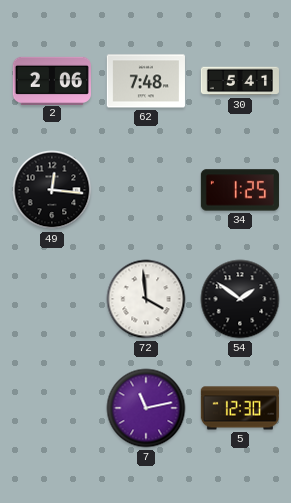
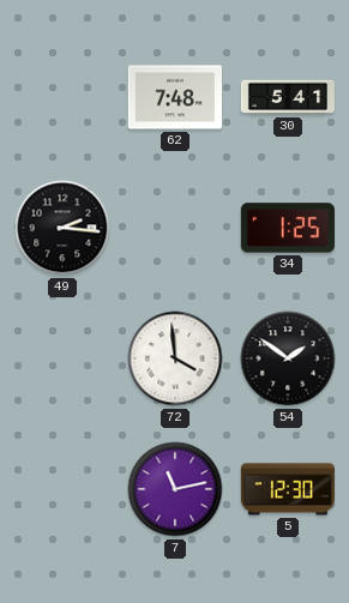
2: 2:06 -> none
49: 12:16 -> 2:16
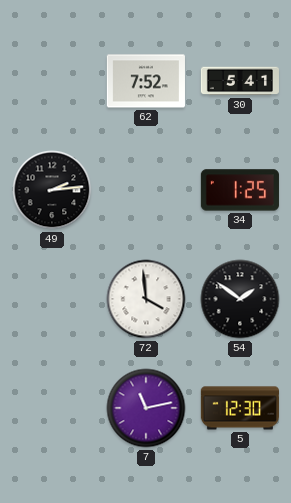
62: 7:48 -> 7:52
49: 2:16 -> 2:14
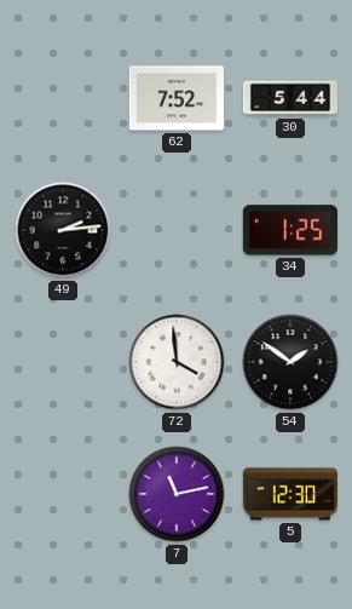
30: 5:41 -> 5:44
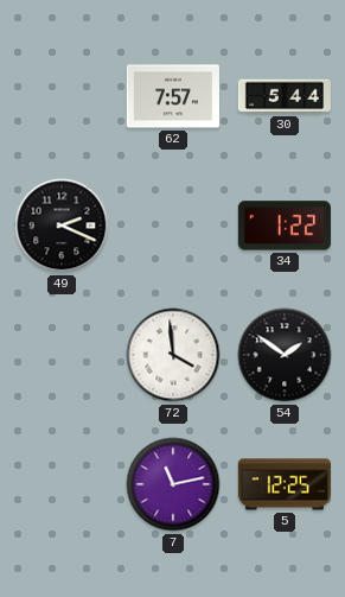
62: 7:52 -> 7:57
49: 2:14 -> 2:19
34: 1:25 -> 1:22
5: 12:30 -> 12:25
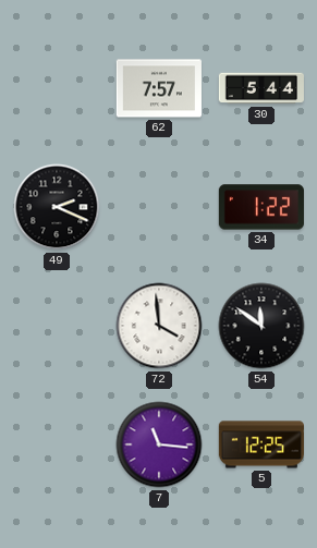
54: 1:51 -> 11:51
7: 11:13 -> 11:16
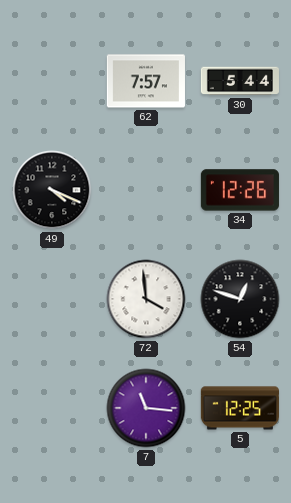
49: 2:19 -> 4:19
34: 1:22 -> 12:26
54: 11:51 -> 12:48
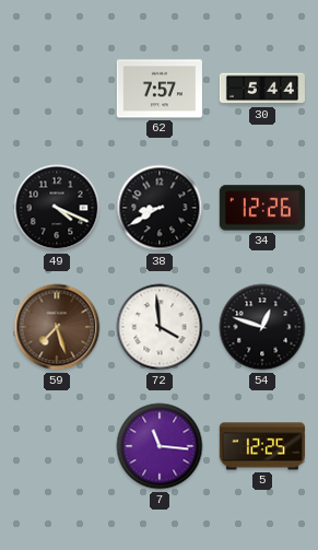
38: none -> 8:40
59: none -> 7:27
